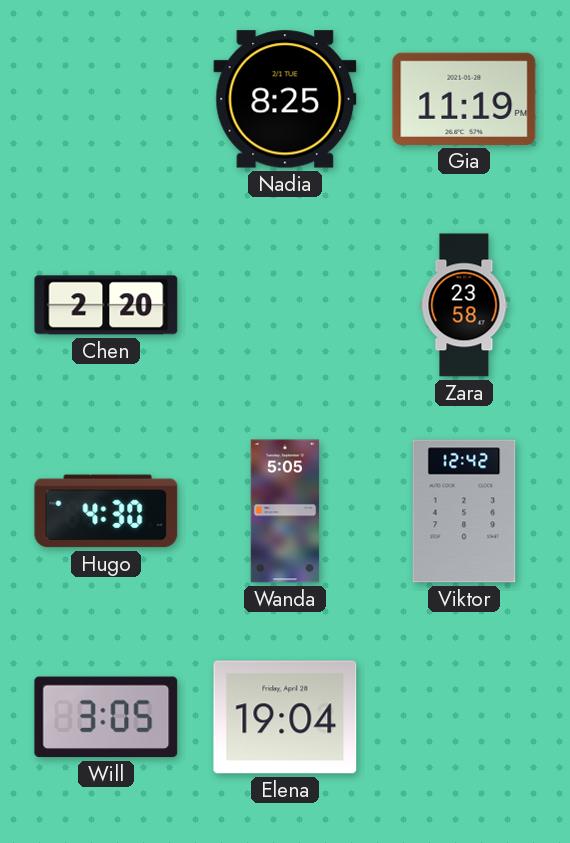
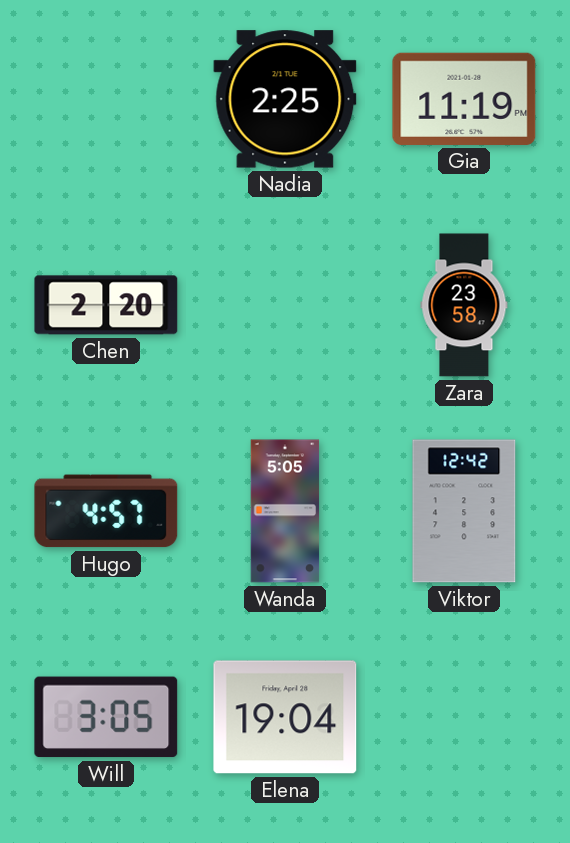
Nadia: 8:25 -> 2:25
Hugo: 4:30 -> 4:57
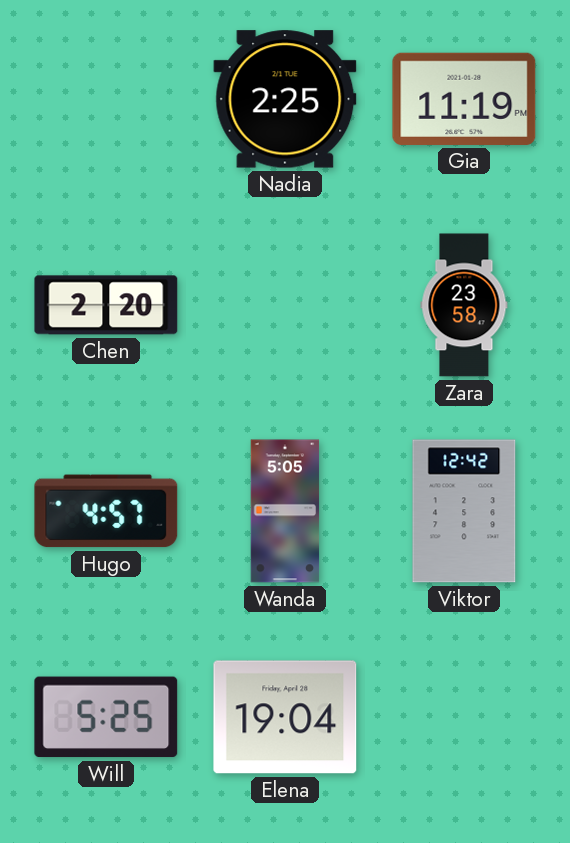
Will: 3:05 -> 5:25
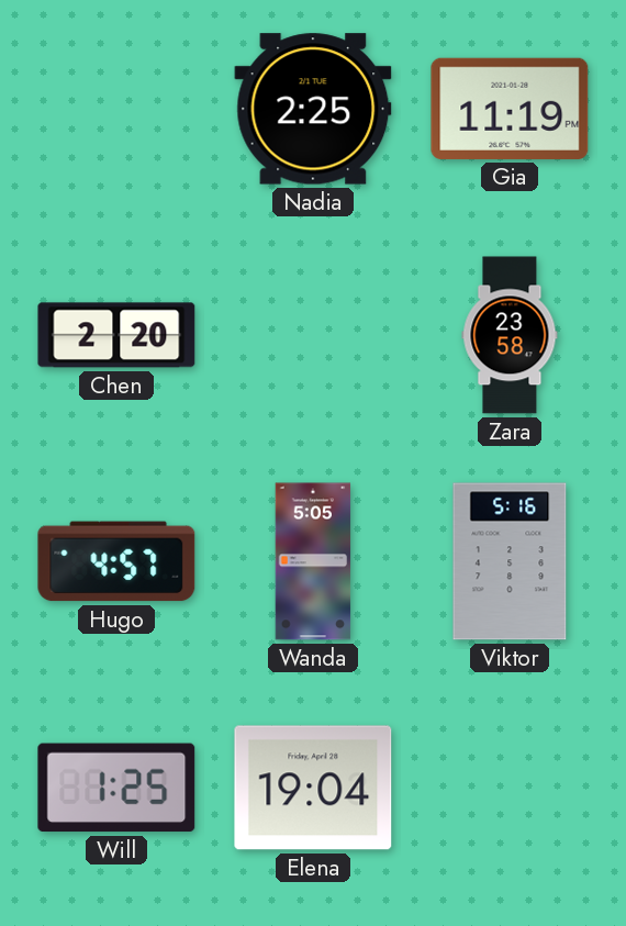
Viktor: 12:42 -> 5:16
Will: 5:25 -> 1:25
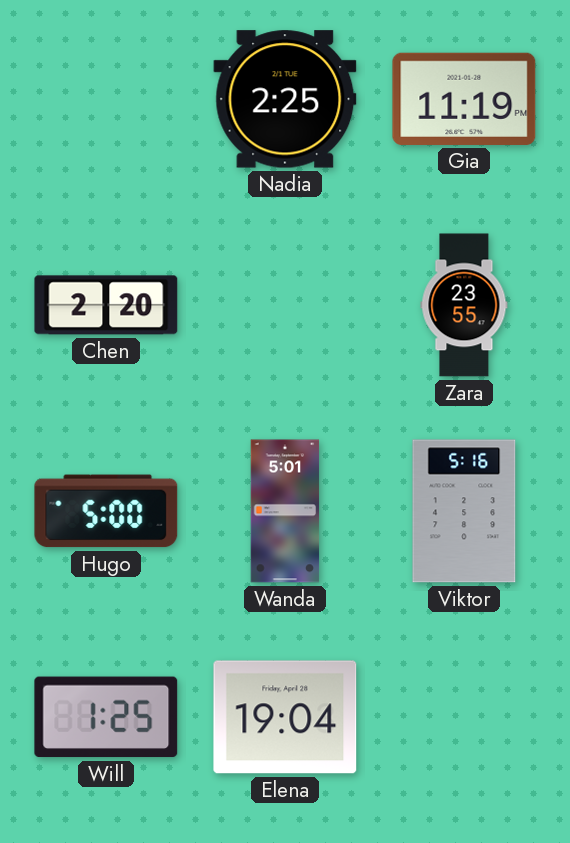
Zara: 23:58 -> 23:55
Hugo: 4:57 -> 5:00
Wanda: 5:05 -> 5:01
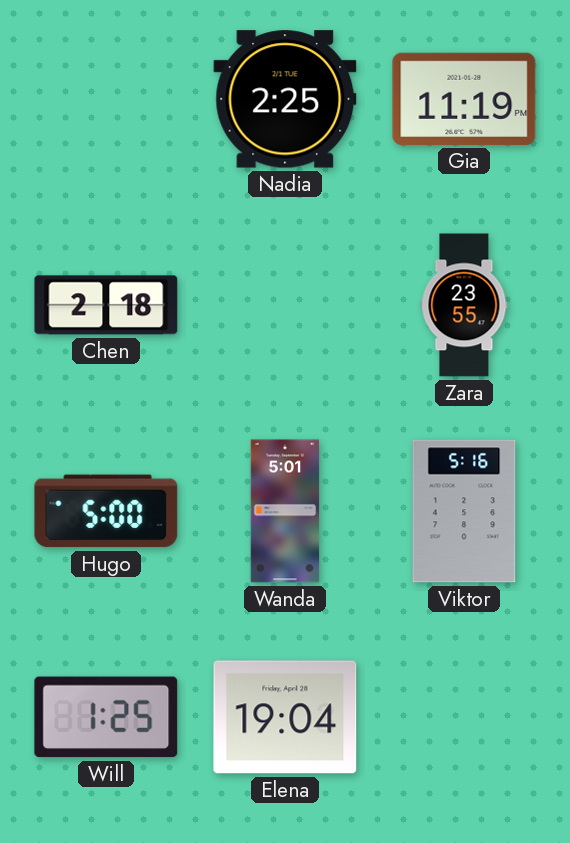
Chen: 2:20 -> 2:18
